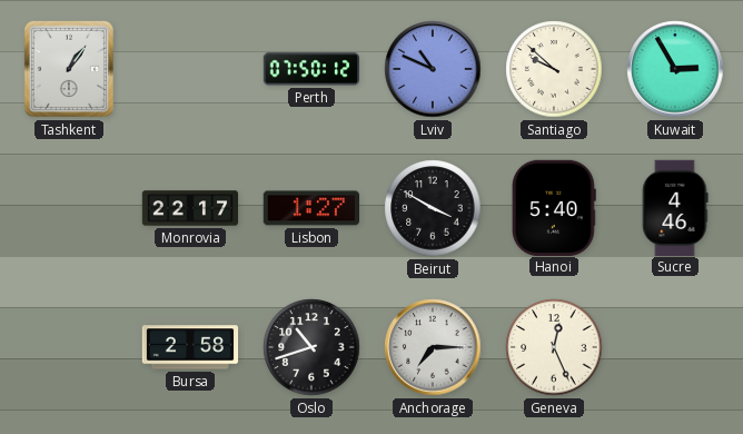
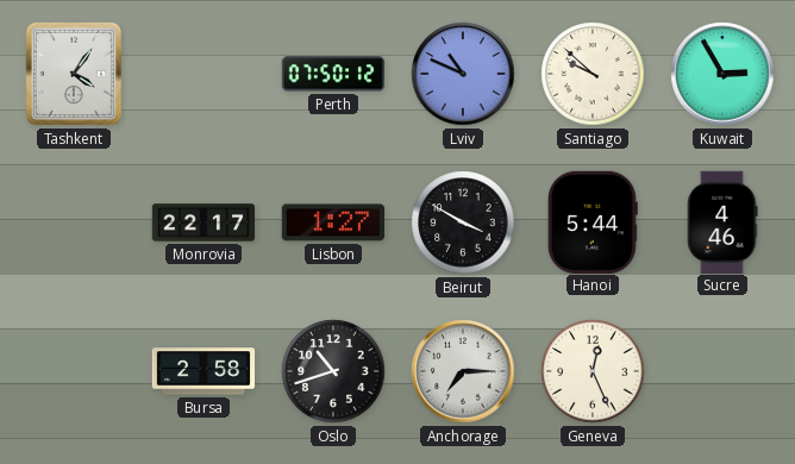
Tashkent: 1:06 -> 4:06
Hanoi: 5:40 -> 5:44
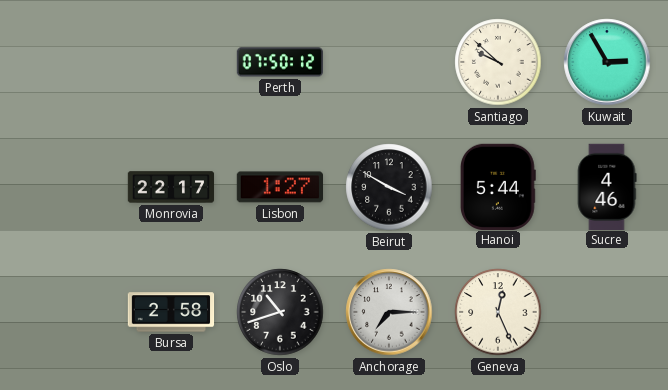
Tashkent: 4:06 -> none
Lviv: 10:49 -> none
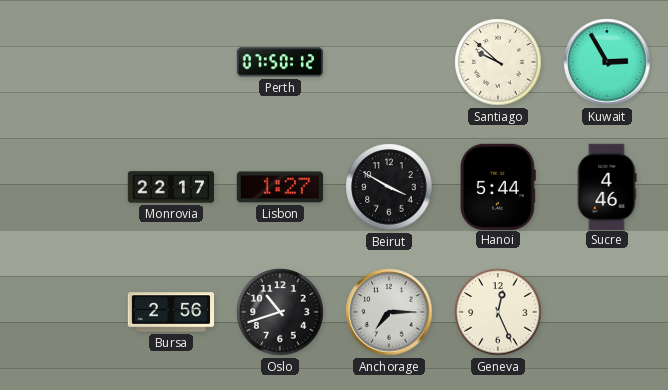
Bursa: 2:58 -> 2:56
